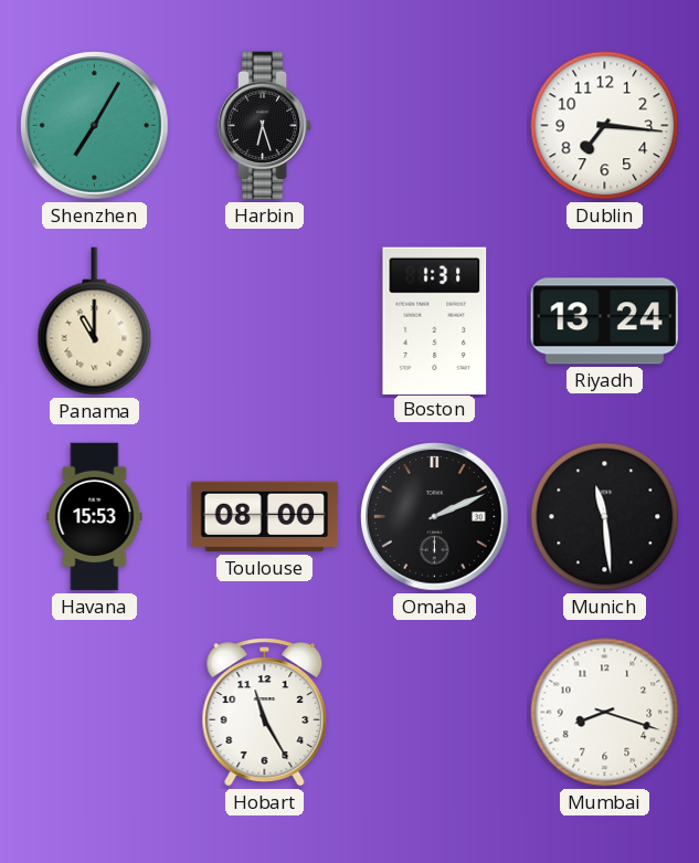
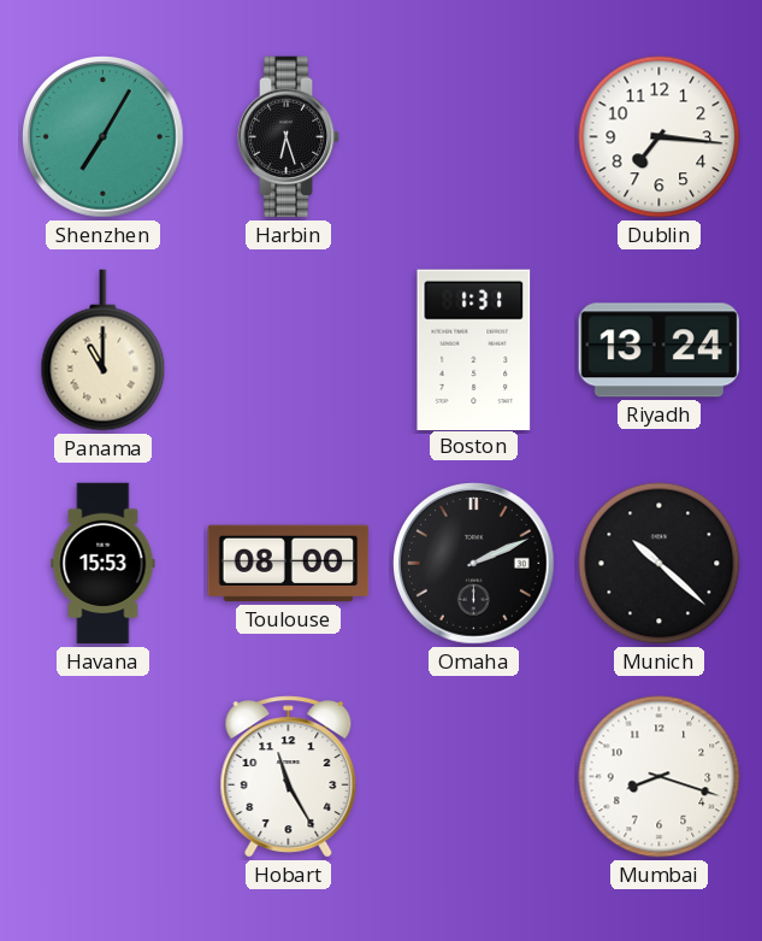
Munich: 11:29 -> 10:22
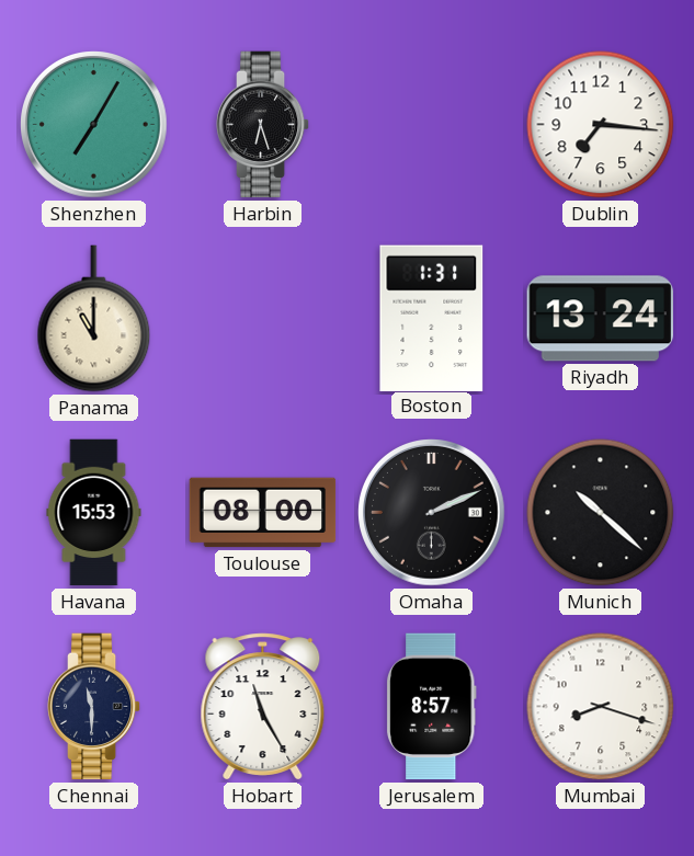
Chennai: none -> 11:30
Jerusalem: none -> 8:57
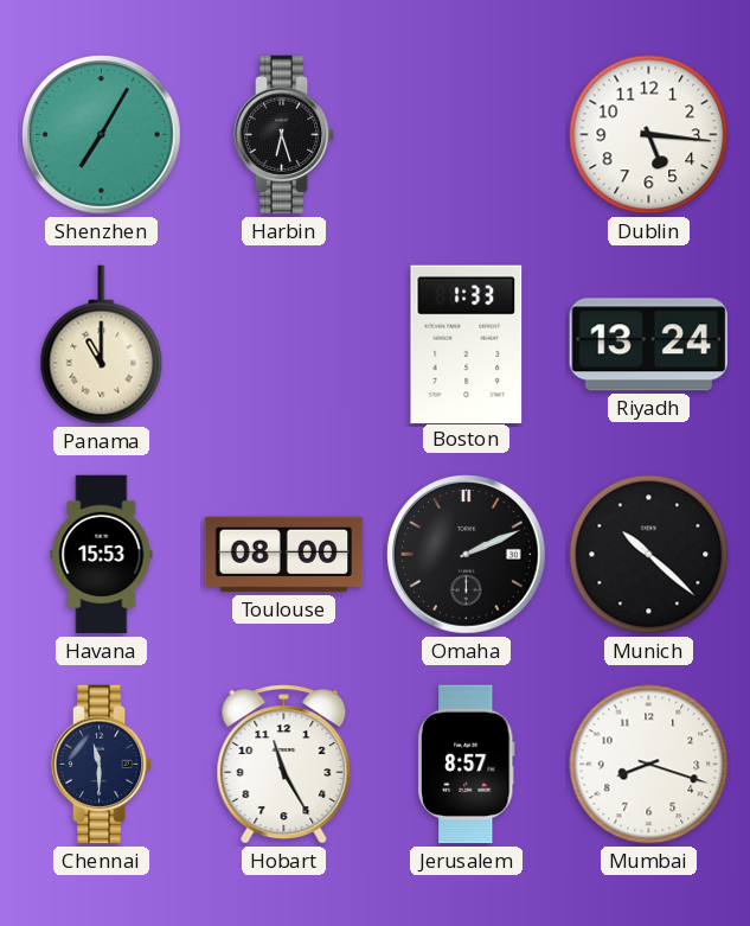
Dublin: 7:16 -> 5:16
Boston: 1:31 -> 1:33
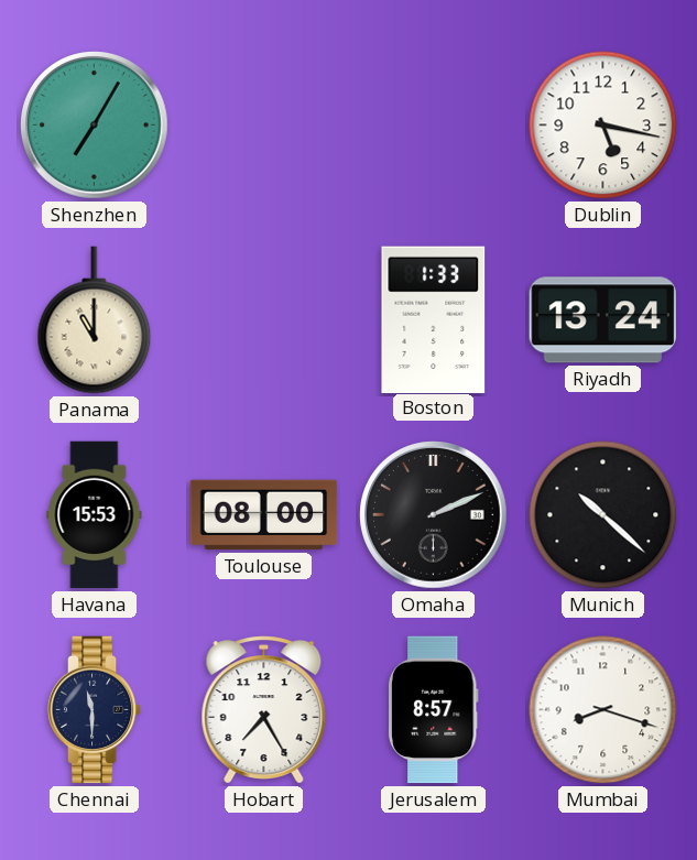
Harbin: 6:27 -> none
Dublin: 5:16 -> 5:17
Hobart: 11:25 -> 7:25
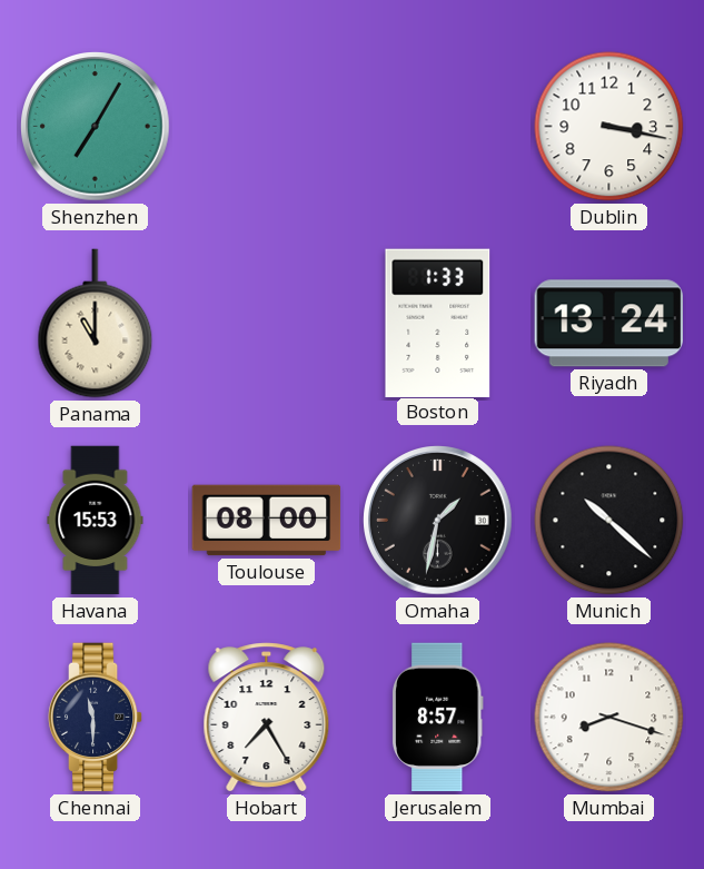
Dublin: 5:17 -> 3:17
Omaha: 2:11 -> 1:32
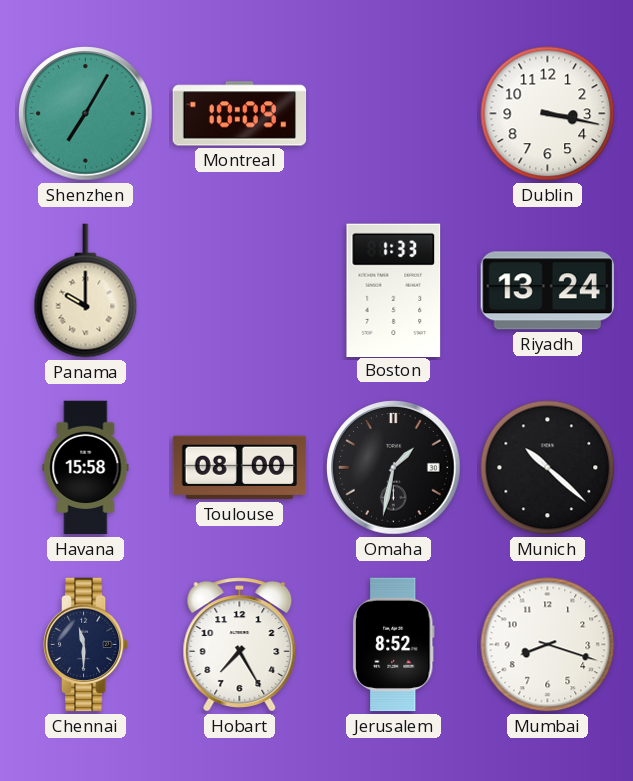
Montreal: none -> 10:09
Panama: 11:00 -> 10:00
Havana: 15:53 -> 15:58
Jerusalem: 8:57 -> 8:52
